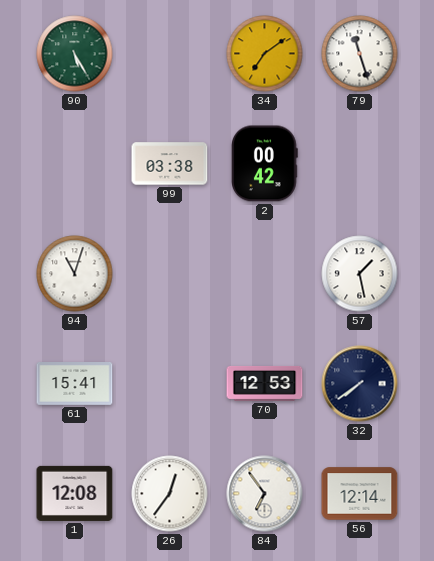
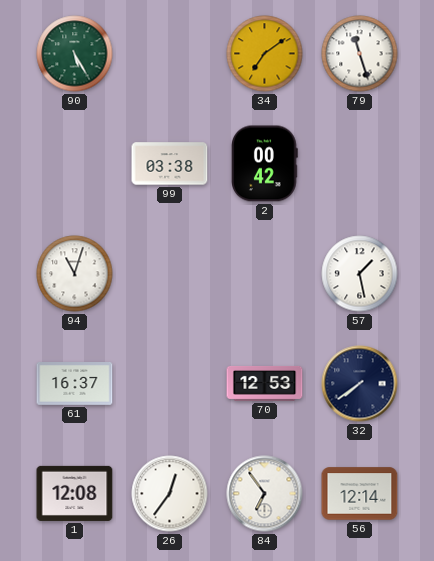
61: 15:41 -> 16:37
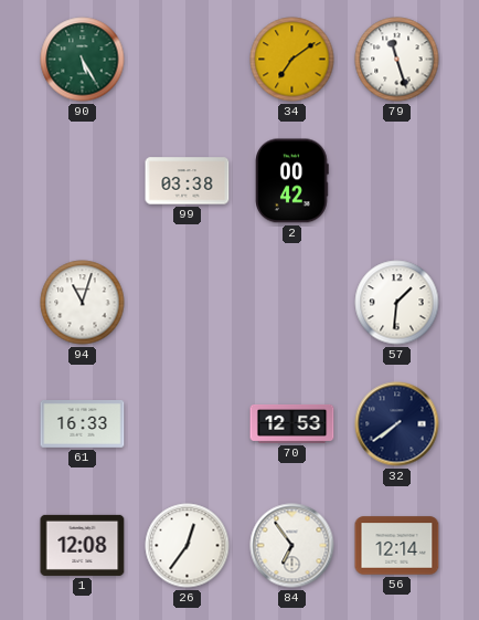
57: 1:28 -> 1:31
61: 16:37 -> 16:33
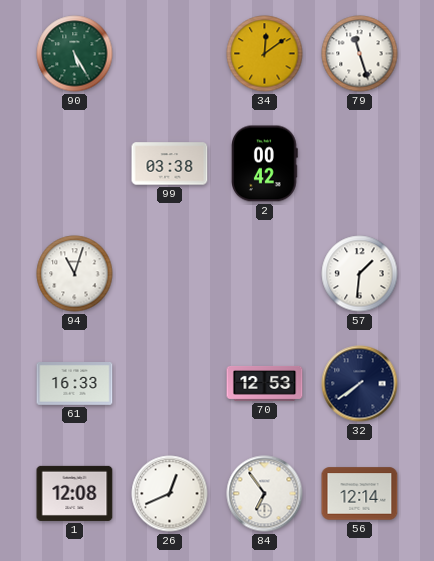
34: 7:09 -> 12:09
26: 12:36 -> 12:41
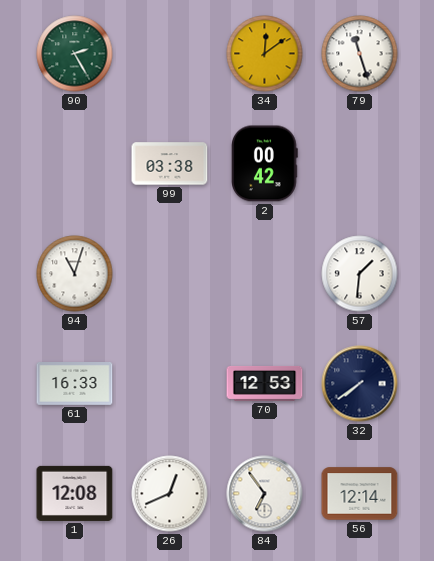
90: 5:25 -> 2:25
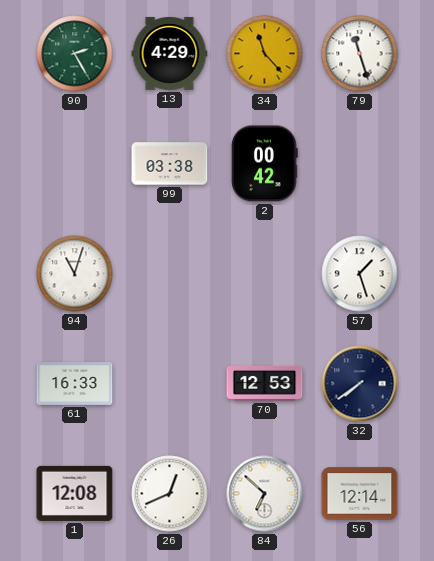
13: none -> 4:29
34: 12:09 -> 11:23
57: 1:31 -> 1:27
84: 6:54 -> 6:52
